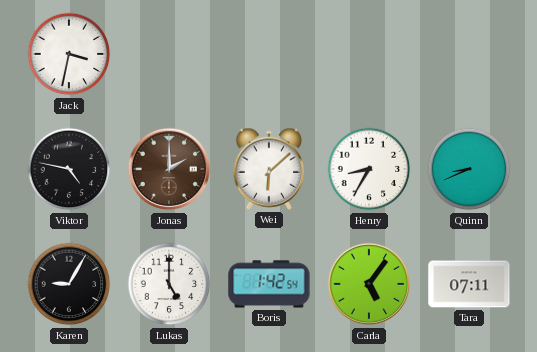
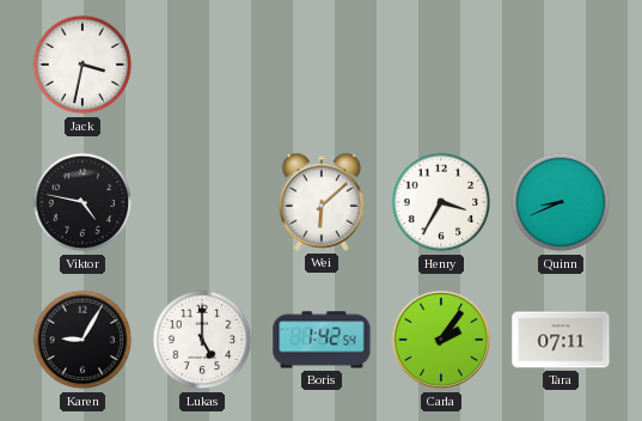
Jonas: 2:00 -> none
Henry: 8:35 -> 3:35
Carla: 5:06 -> 2:06
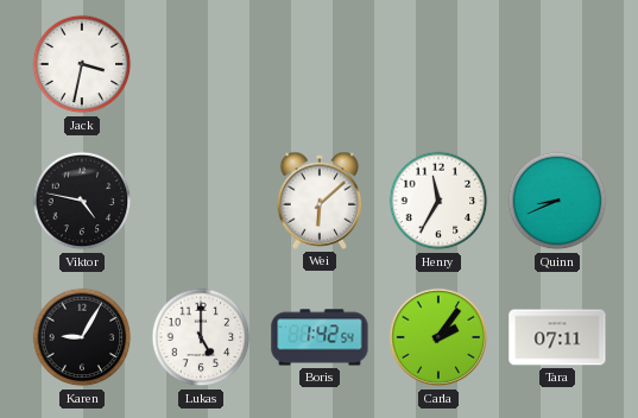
Henry: 3:35 -> 11:35
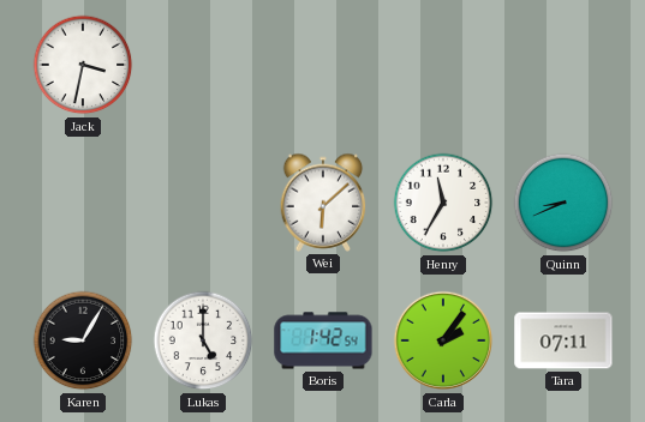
Viktor: 4:47 -> none
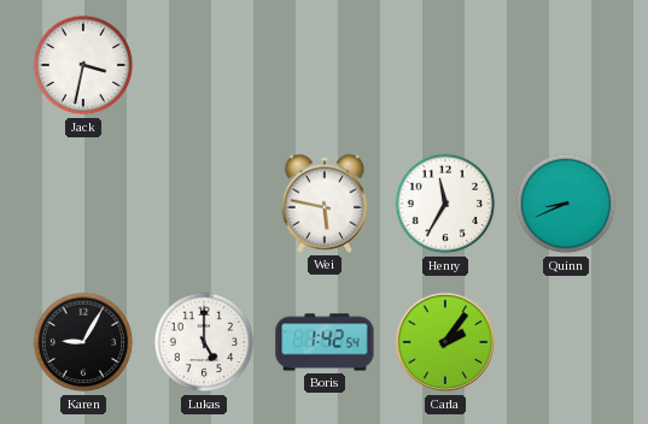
Wei: 6:08 -> 5:47
Tara: 07:11 -> none
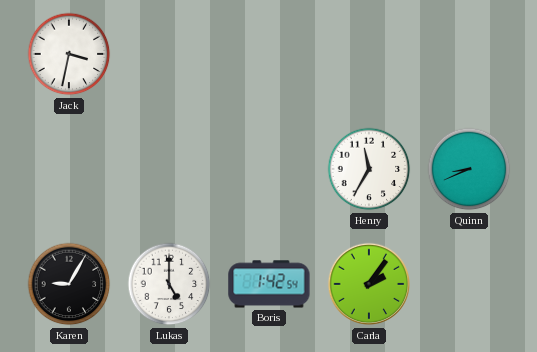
Wei: 5:47 -> none
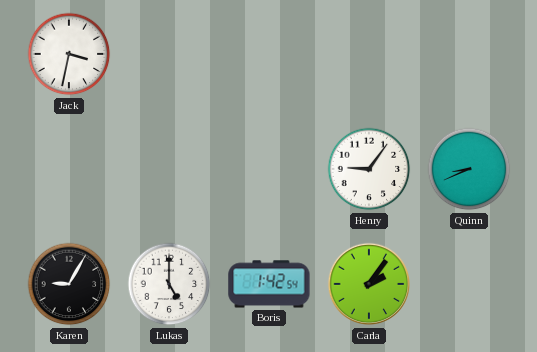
Henry: 11:35 -> 9:06
